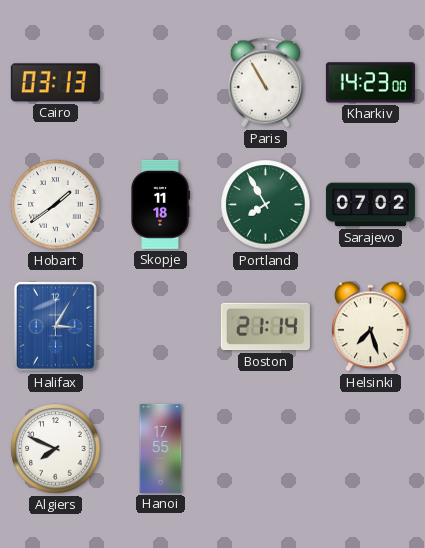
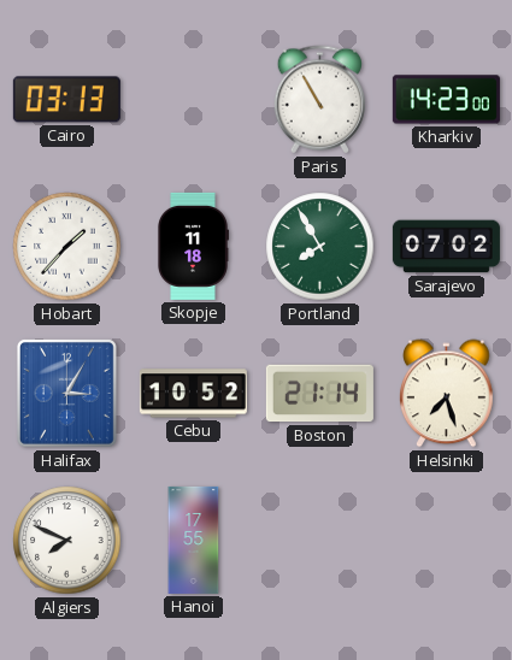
Hobart: 1:39 -> 1:37
Cebu: none -> 10:52
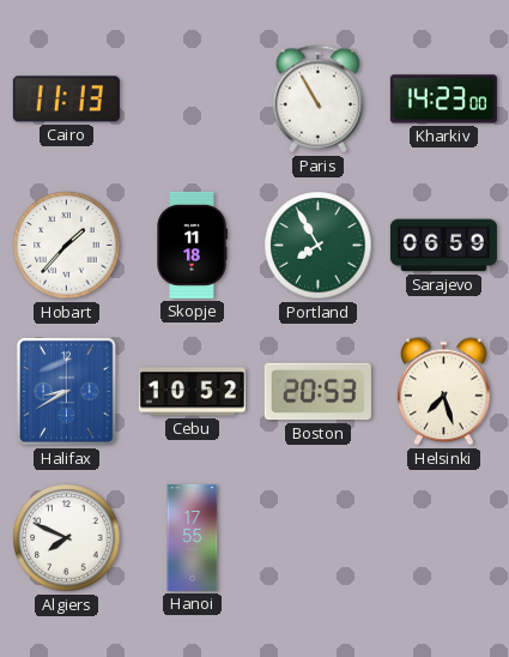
Cairo: 03:13 -> 11:13
Sarajevo: 07:02 -> 06:59
Halifax: 3:05 -> 8:40
Boston: 21:14 -> 20:53
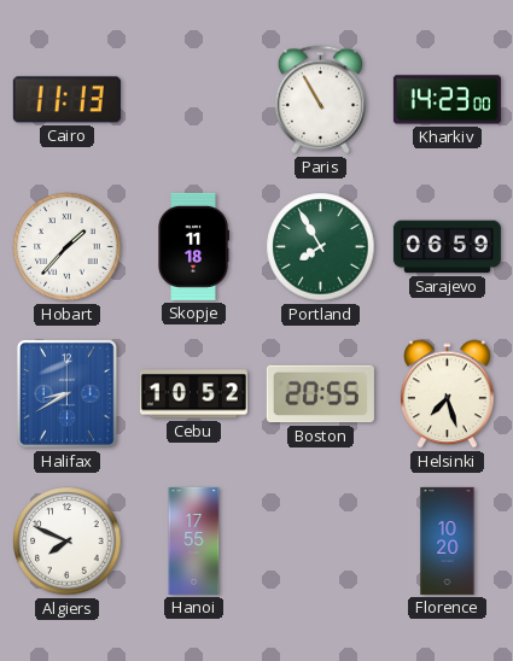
Boston: 20:53 -> 20:55
Florence: none -> 10:20
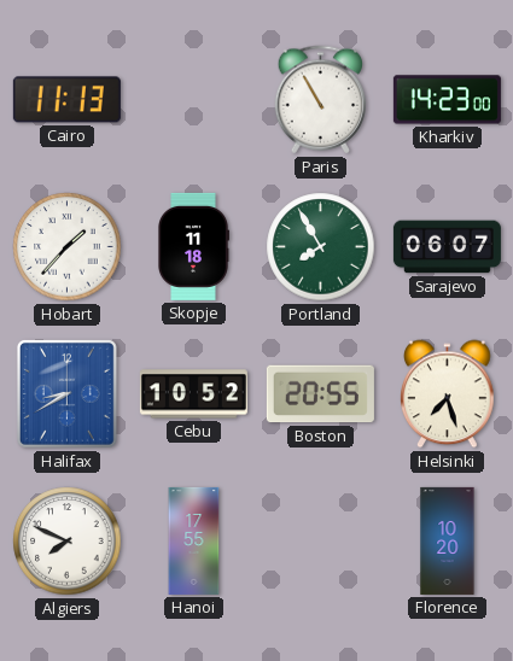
Sarajevo: 06:59 -> 06:07
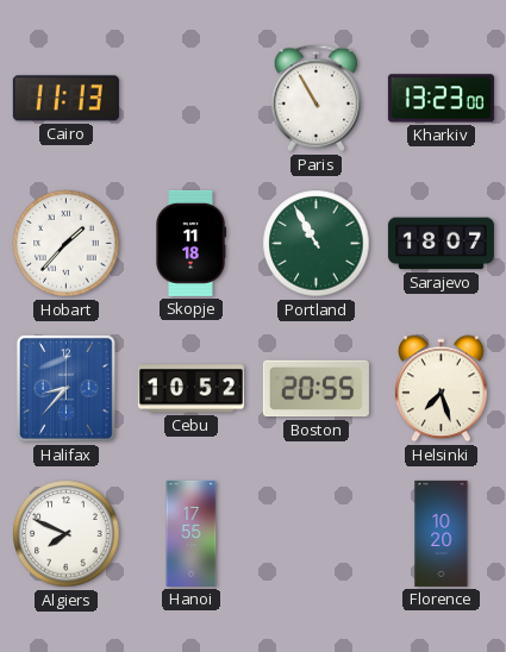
Kharkiv: 14:23 -> 13:23
Portland: 7:55 -> 10:55
Sarajevo: 06:07 -> 18:07
Halifax: 8:40 -> 8:37
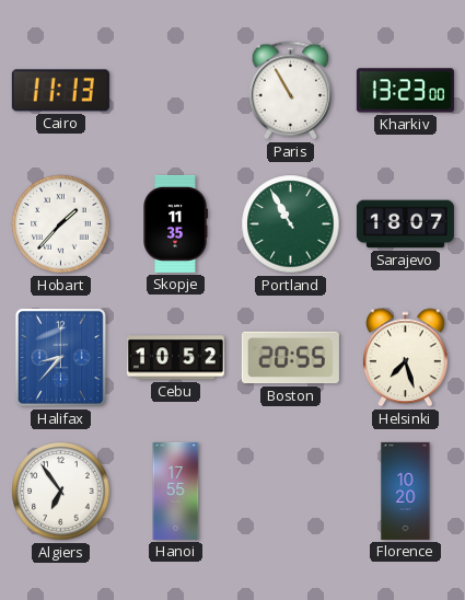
Skopje: 11:18 -> 11:35
Algiers: 7:49 -> 6:54
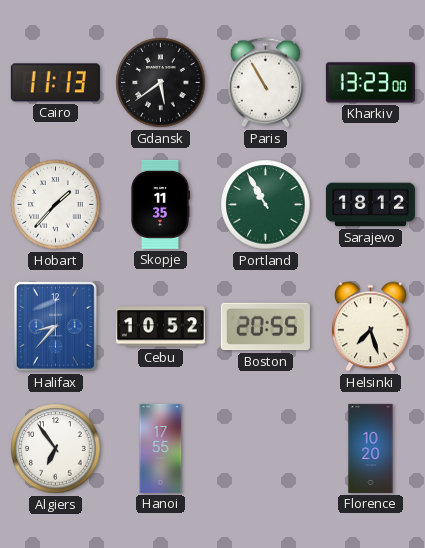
Gdansk: none -> 5:39
Sarajevo: 18:07 -> 18:12
